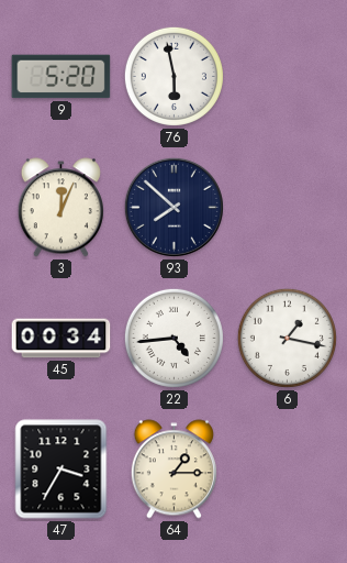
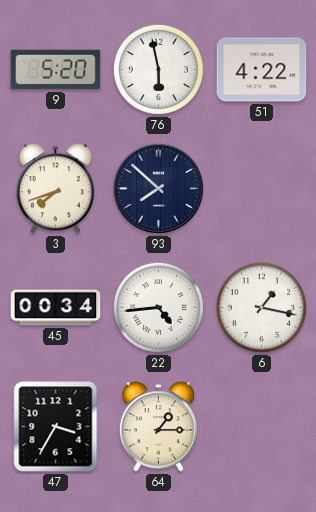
51: none -> 4:22
3: 12:04 -> 7:42
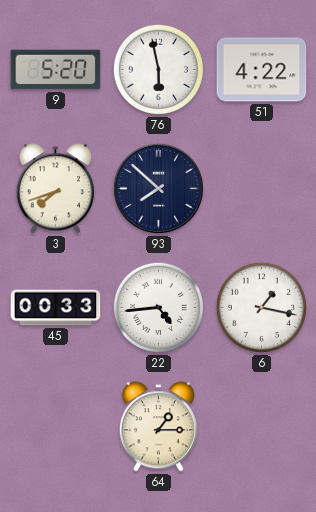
45: 00:34 -> 00:33
47: 3:35 -> none
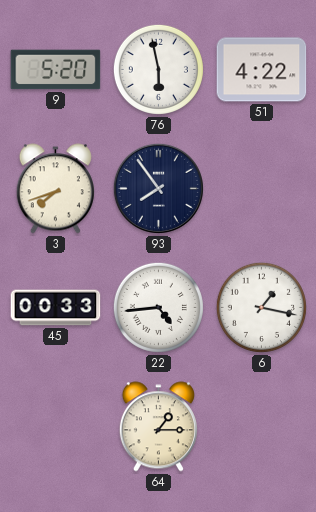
93: 7:52 -> 7:54
